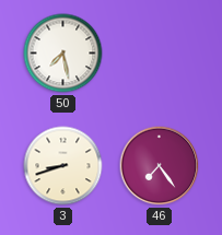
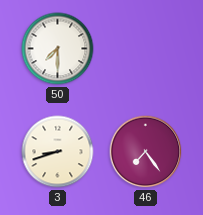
50: 7:28 -> 7:30
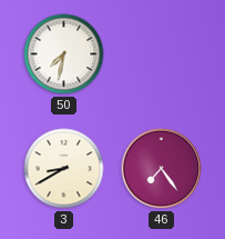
50: 7:30 -> 7:32
3: 8:42 -> 8:40
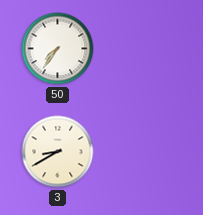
50: 7:32 -> 7:36
46: 7:24 -> none
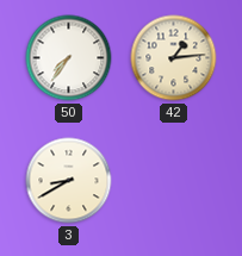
42: none -> 1:14
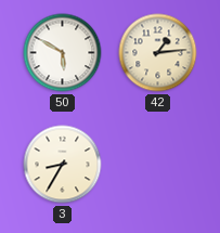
50: 7:36 -> 5:50
3: 8:40 -> 8:35
